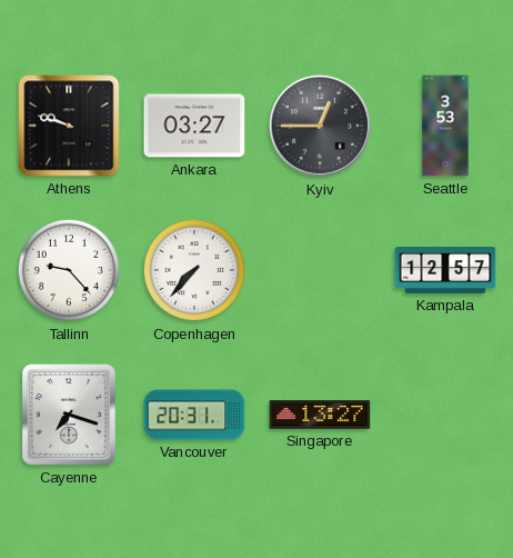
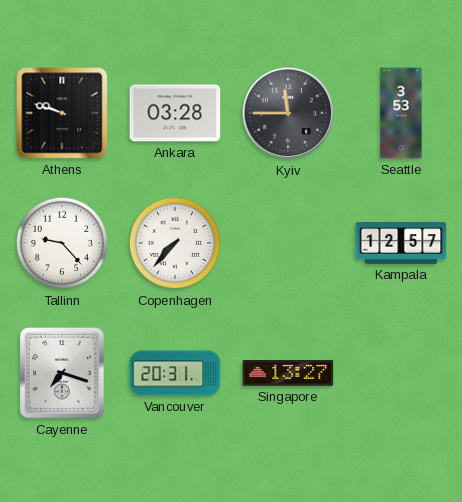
Ankara: 03:27 -> 03:28
Kyiv: 12:45 -> 11:45
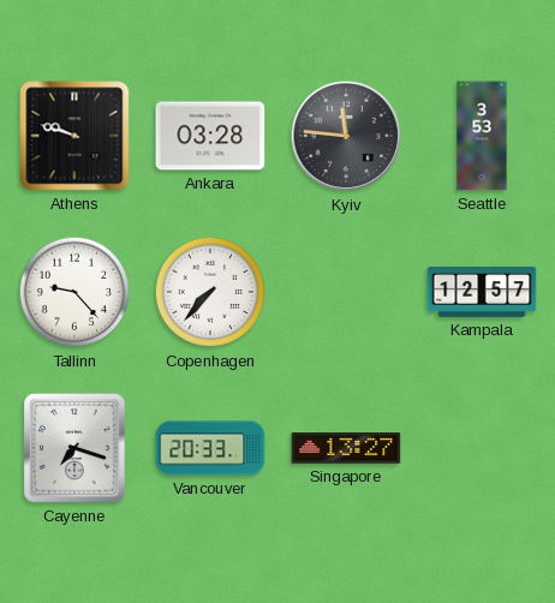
Kyiv: 11:45 -> 11:46
Vancouver: 20:31 -> 20:33
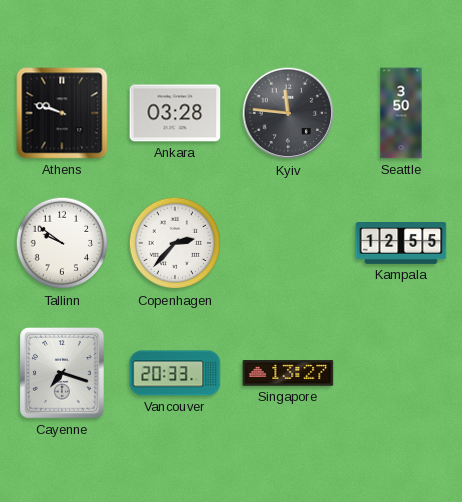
Seattle: 3:53 -> 3:50
Tallinn: 9:23 -> 9:51
Copenhagen: 7:37 -> 2:37
Kampala: 12:57 -> 12:55
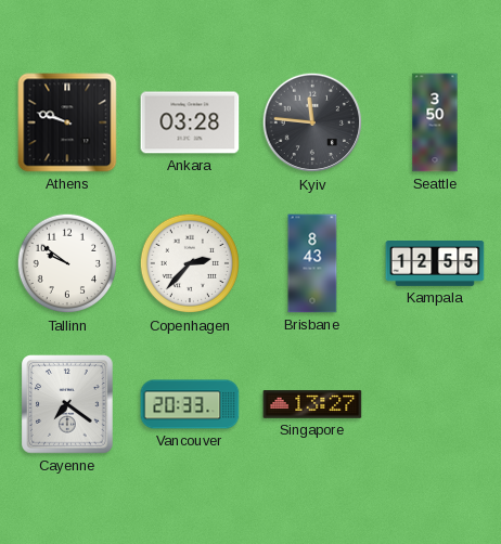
Brisbane: none -> 8:43
Cayenne: 7:18 -> 7:21
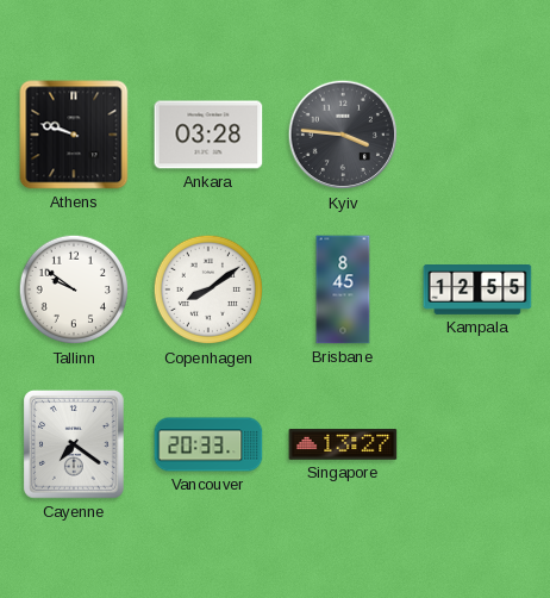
Kyiv: 11:46 -> 3:46
Seattle: 3:50 -> none
Copenhagen: 2:37 -> 8:09
Brisbane: 8:43 -> 8:45
